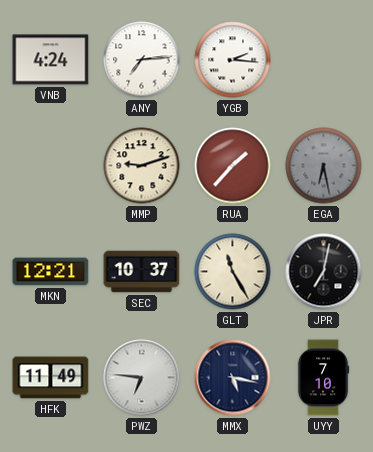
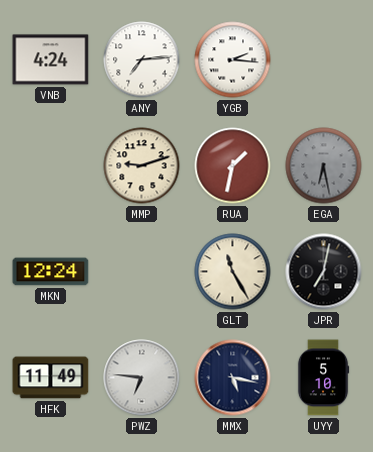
RUA: 1:37 -> 1:32
MKN: 12:21 -> 12:24
SEC: 10:37 -> none
UYY: 7:10 -> 5:10
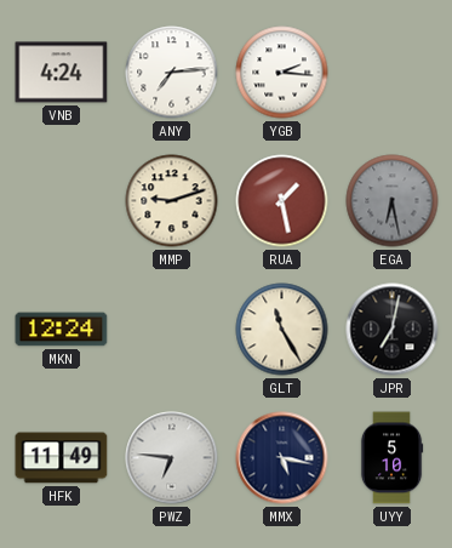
RUA: 1:32 -> 1:28
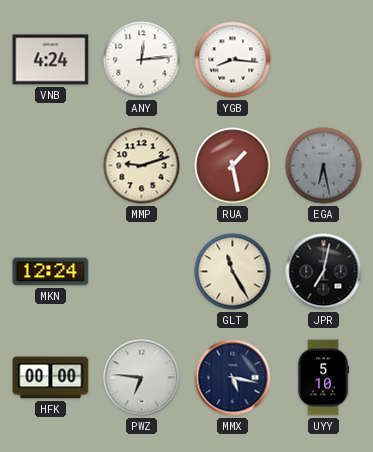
ANY: 7:14 -> 12:14
YGB: 2:16 -> 8:16
HFK: 11:49 -> 00:00
